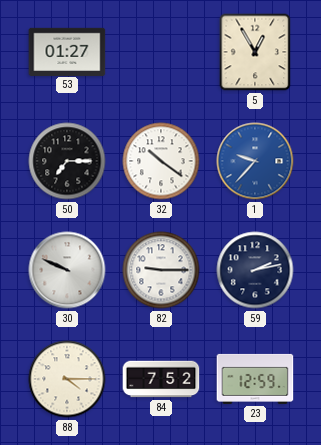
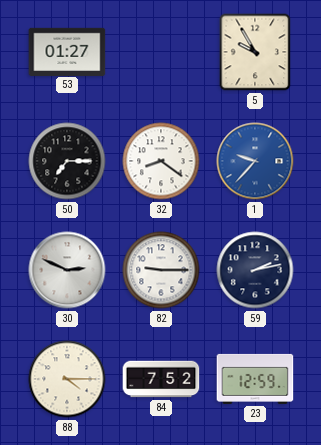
5: 12:55 -> 9:55
32: 10:21 -> 8:21
30: 9:49 -> 2:49
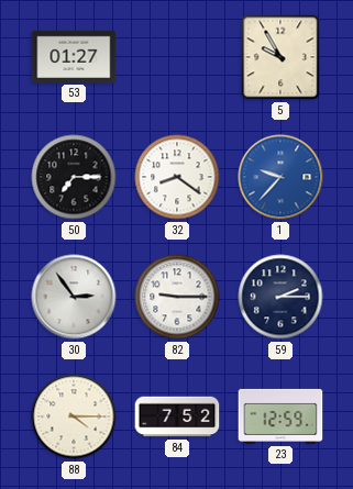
30: 2:49 -> 2:54
59: 2:13 -> 2:15
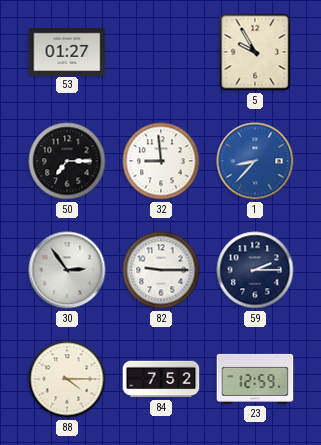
32: 8:21 -> 8:59
1: 9:37 -> 8:37
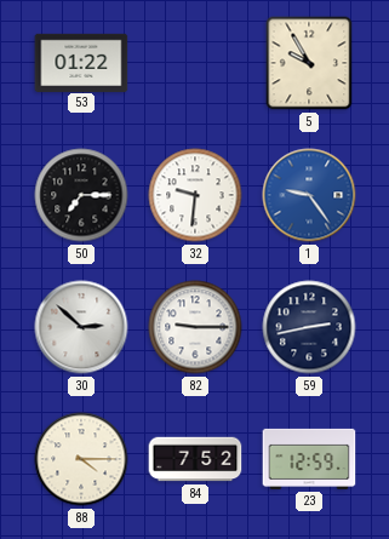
53: 01:27 -> 01:22
32: 8:59 -> 9:31
1: 8:37 -> 9:24
30: 2:54 -> 2:52
59: 2:15 -> 2:43
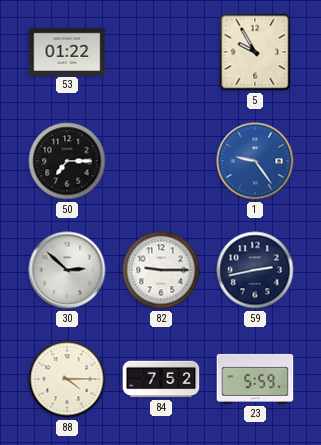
32: 9:31 -> none
23: 12:59 -> 5:59
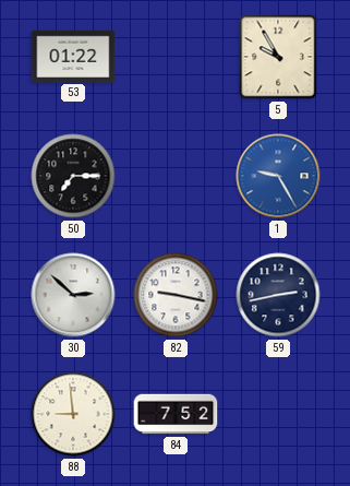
1: 9:24 -> 9:25
82: 9:15 -> 9:17
88: 4:15 -> 8:59
23: 5:59 -> none
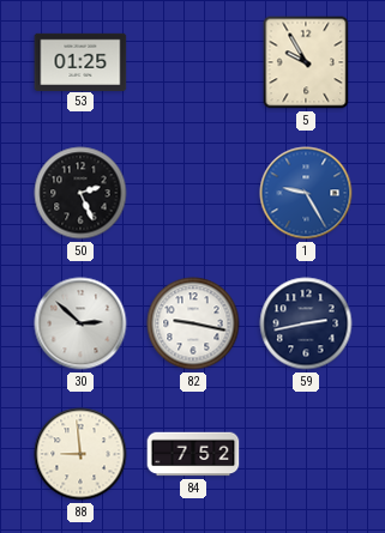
53: 01:22 -> 01:25
50: 7:15 -> 2:26
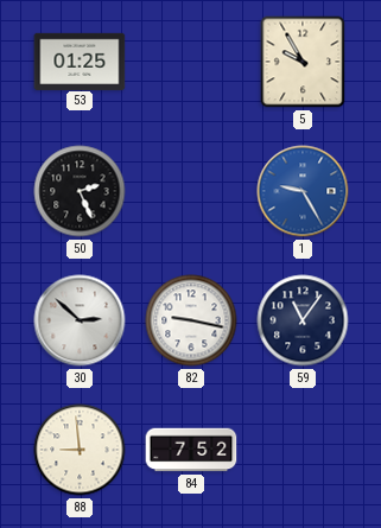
59: 2:43 -> 11:06
